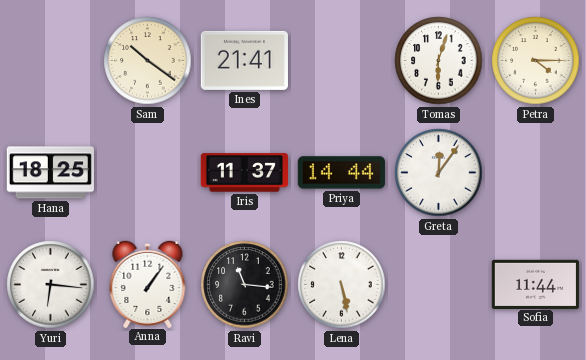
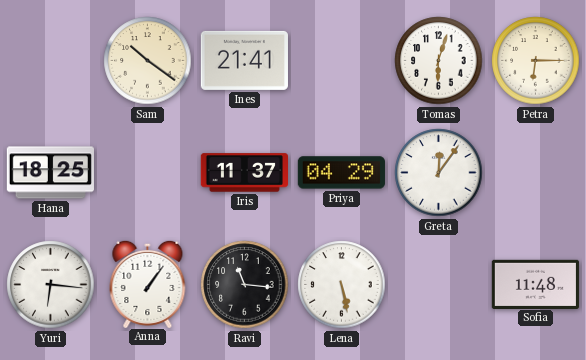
Petra: 4:15 -> 6:15
Priya: 14:44 -> 04:29
Sofia: 11:44 -> 11:48
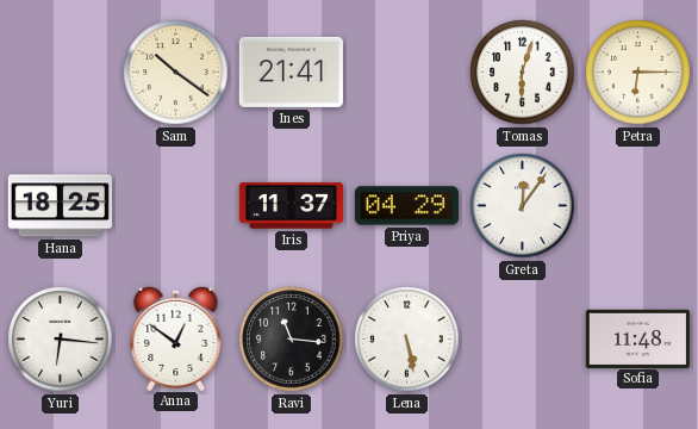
Anna: 1:06 -> 12:51
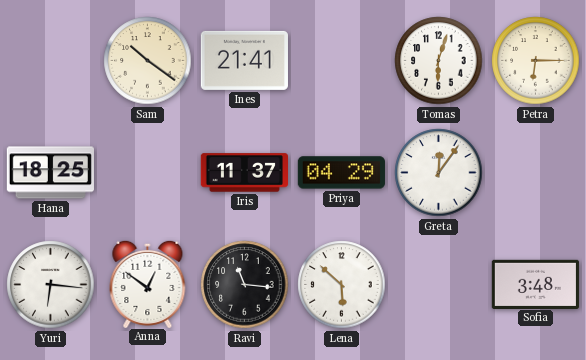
Lena: 5:28 -> 5:52
Sofia: 11:48 -> 3:48
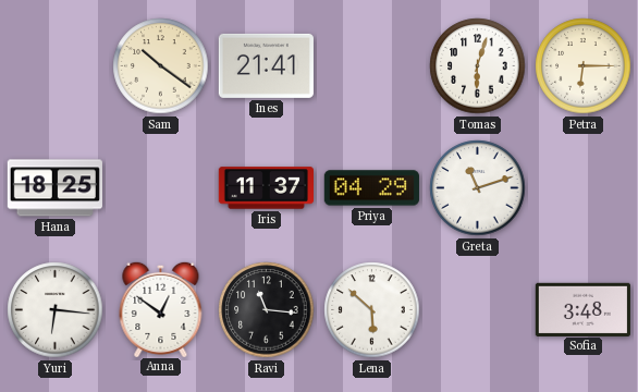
Greta: 12:06 -> 11:12
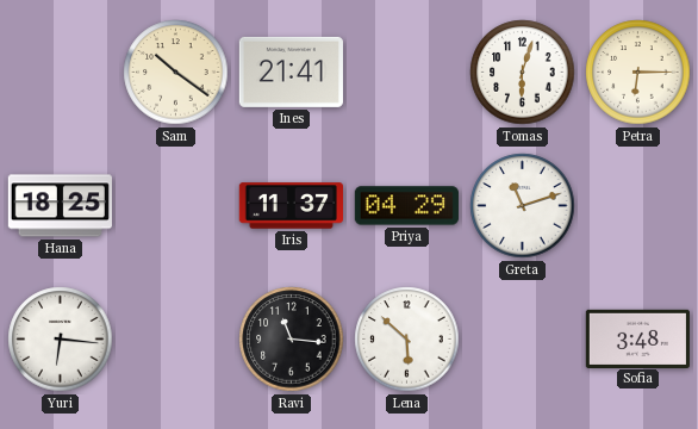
Anna: 12:51 -> none
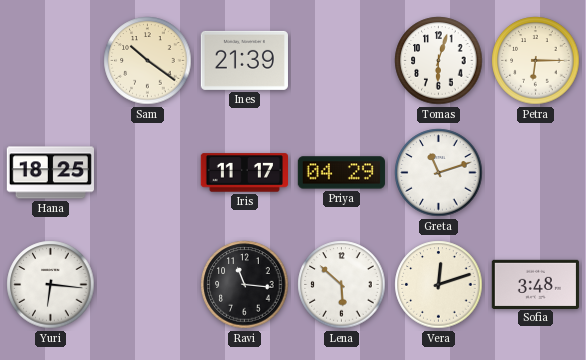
Ines: 21:41 -> 21:39
Iris: 11:37 -> 11:17
Vera: none -> 12:12
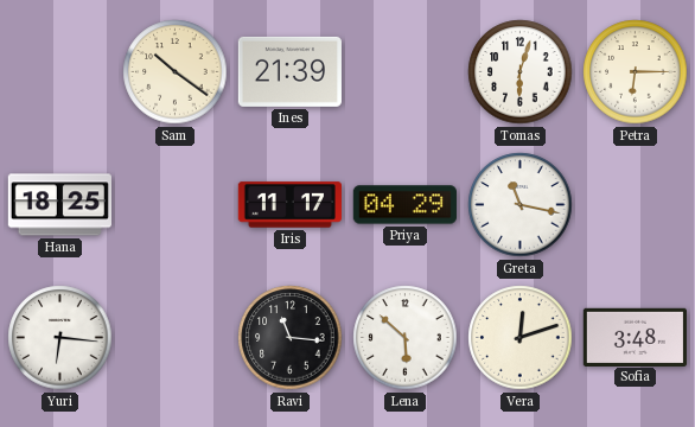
Greta: 11:12 -> 11:17
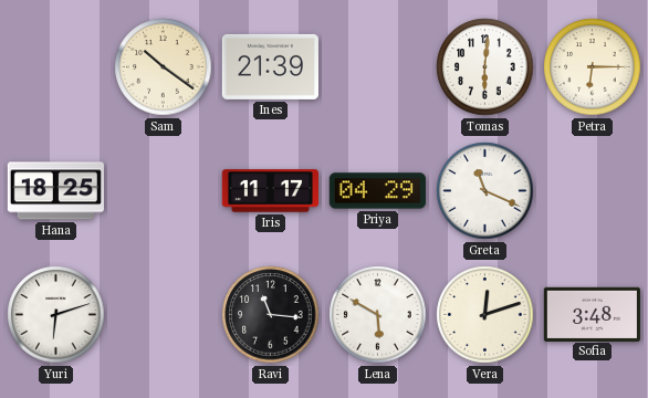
Tomas: 6:03 -> 6:01
Greta: 11:17 -> 11:19
Yuri: 6:16 -> 6:12
Lena: 5:52 -> 5:50
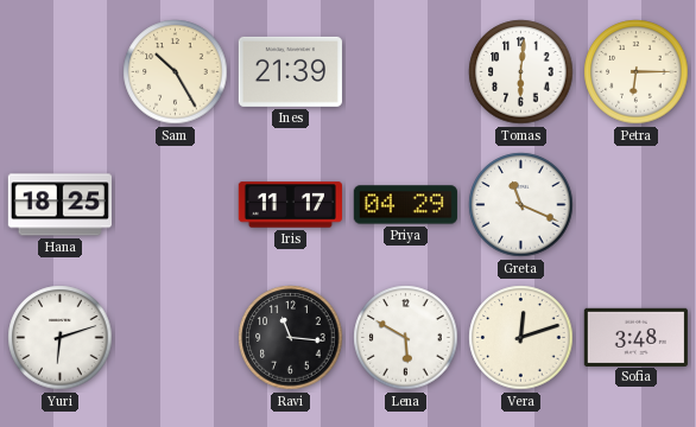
Sam: 10:21 -> 10:25
